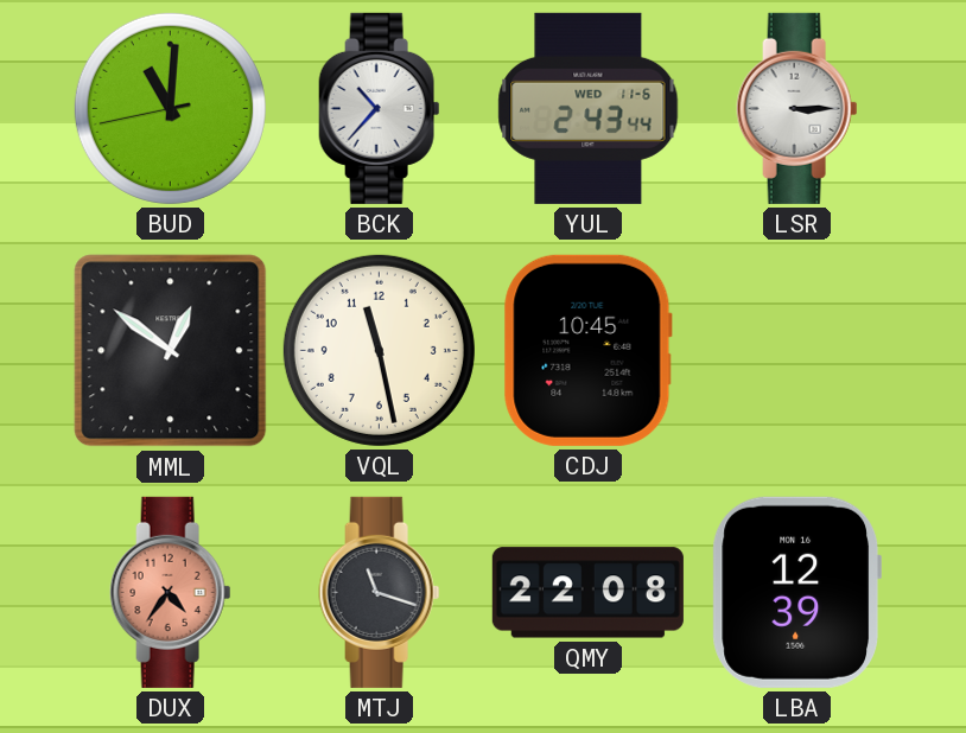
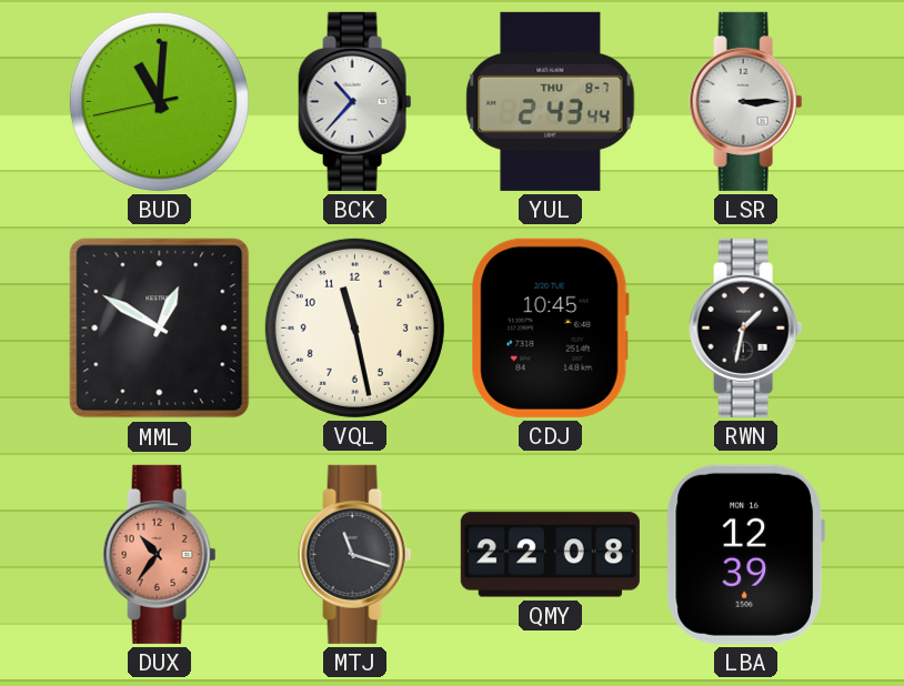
YUL date: WED 11-6 -> THU 8-7
MML: 12:51 -> 12:50
RWN: none -> 1:32
DUX: 4:36 -> 10:36
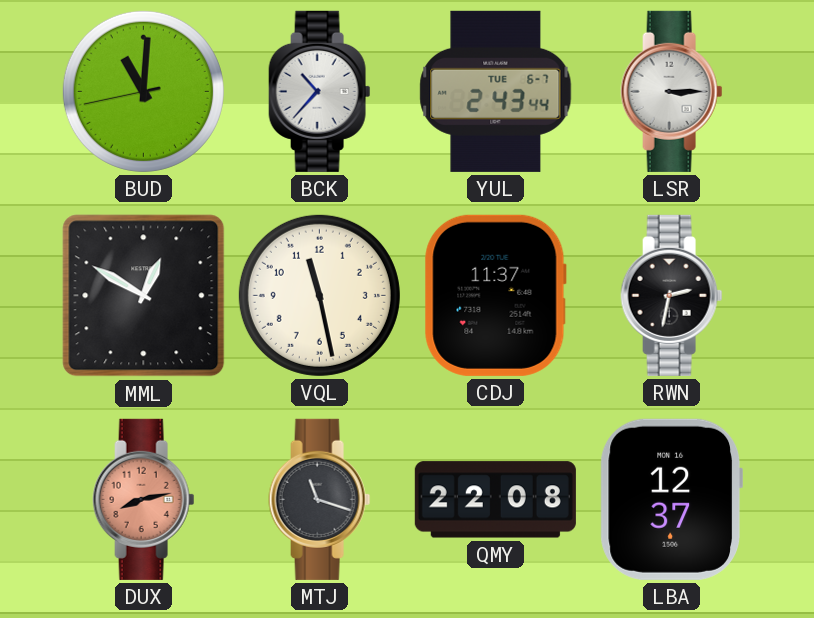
YUL date: THU 8-7 -> TUE 6-7
CDJ: 10:45 -> 11:37
RWN: 1:32 -> 2:32
DUX: 10:36 -> 8:13
LBA: 12:39 -> 12:37
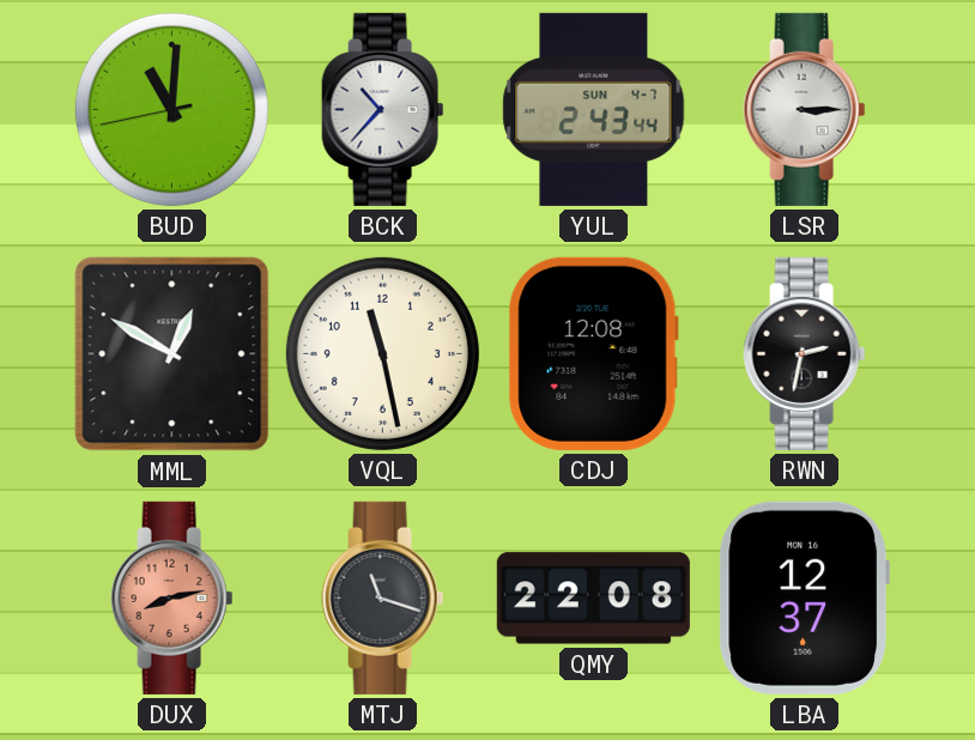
YUL date: TUE 6-7 -> SUN 4-7
CDJ: 11:37 -> 12:08
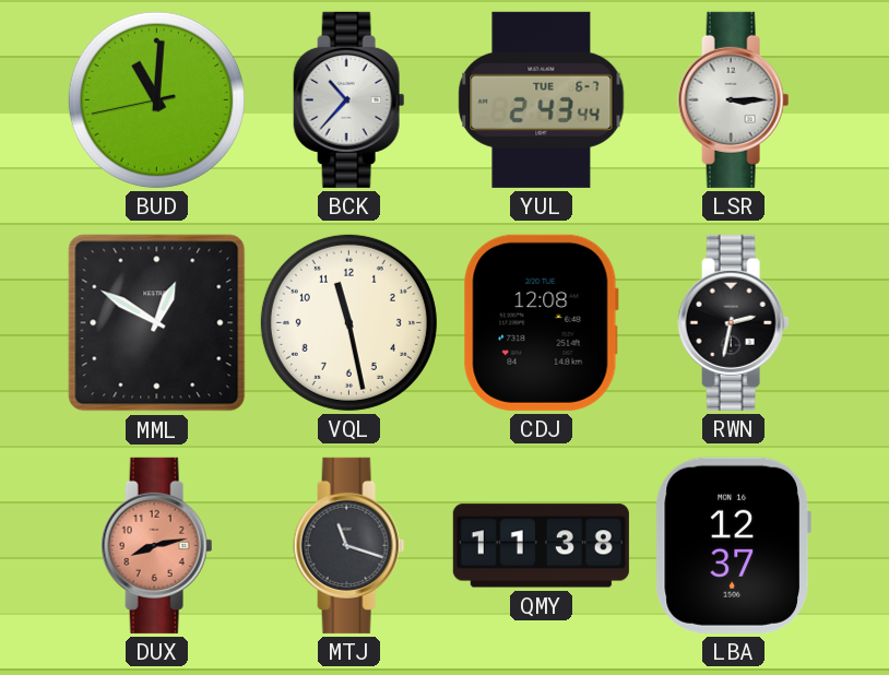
YUL date: SUN 4-7 -> TUE 6-7
QMY: 22:08 -> 11:38
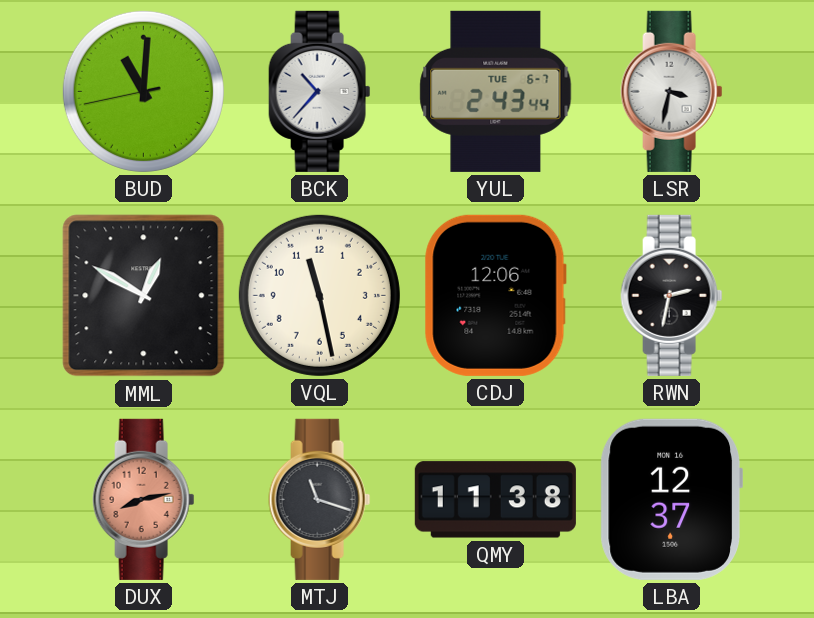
LSR: 3:15 -> 3:32
CDJ: 12:08 -> 12:06
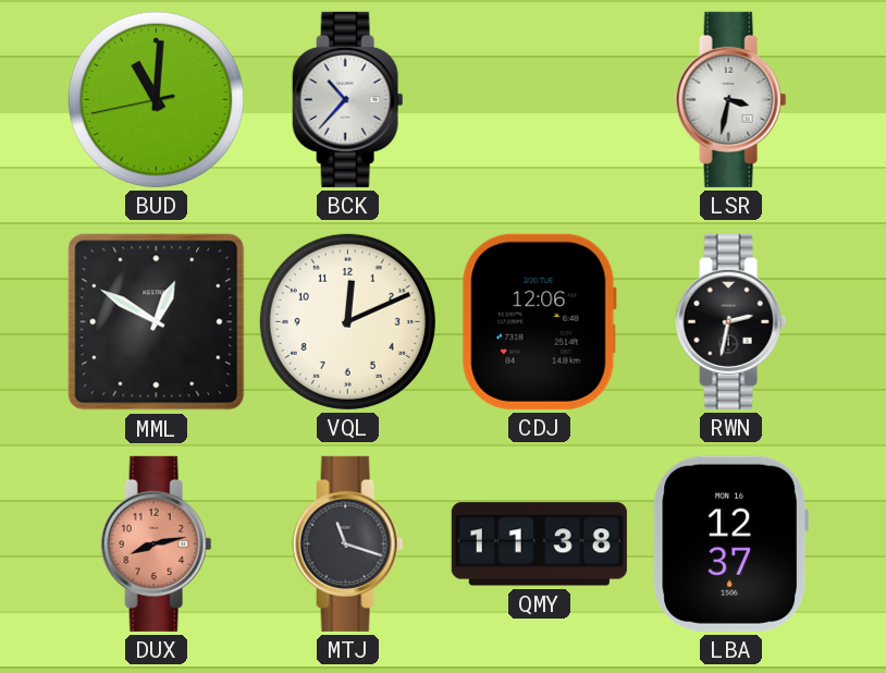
YUL: 2:43 -> none
VQL: 11:28 -> 12:11
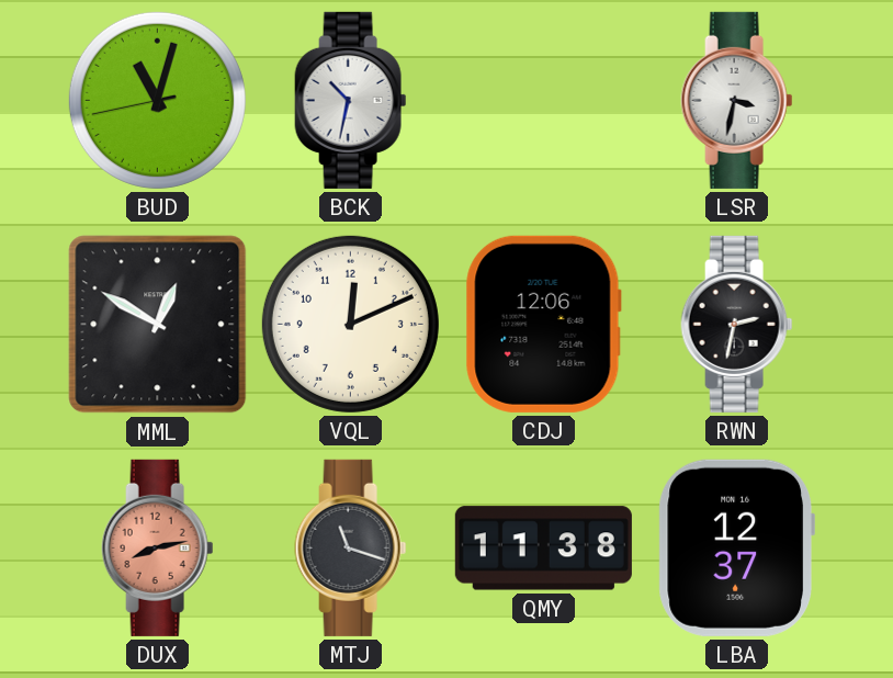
BUD: 11:00 -> 11:02
BCK: 10:37 -> 10:32
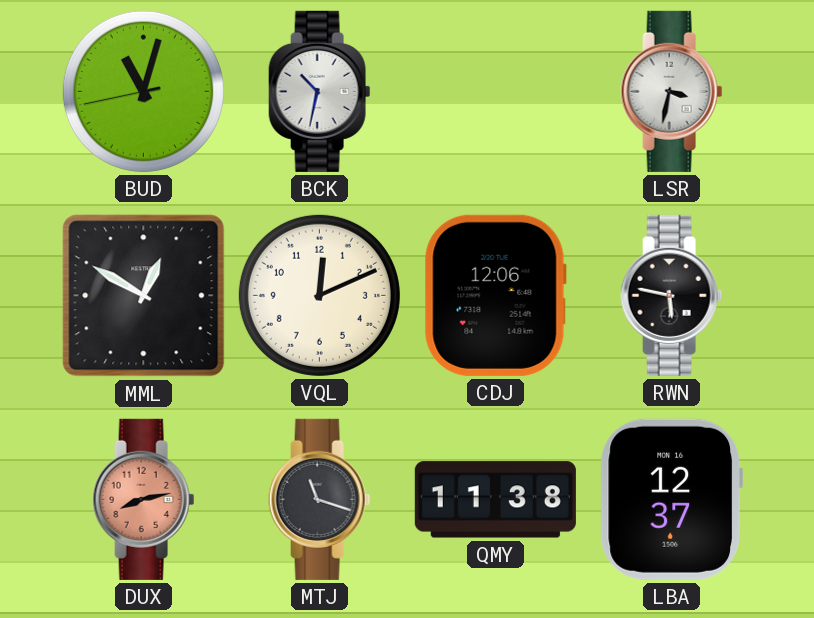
RWN: 2:32 -> 5:47
